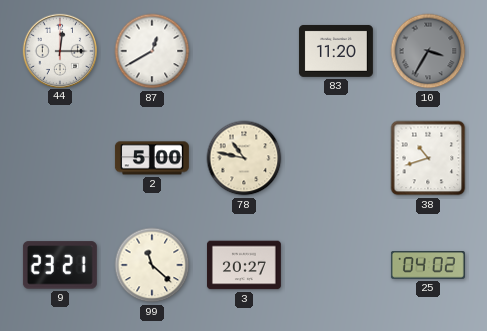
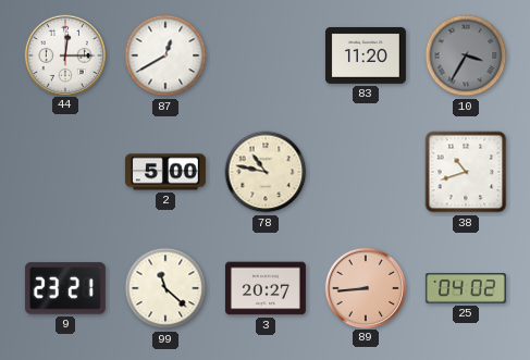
89: none -> 8:44
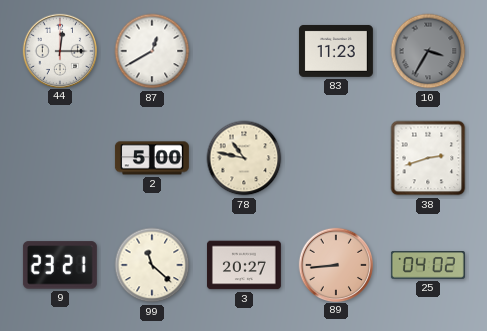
83: 11:20 -> 11:23
38: 10:42 -> 2:42
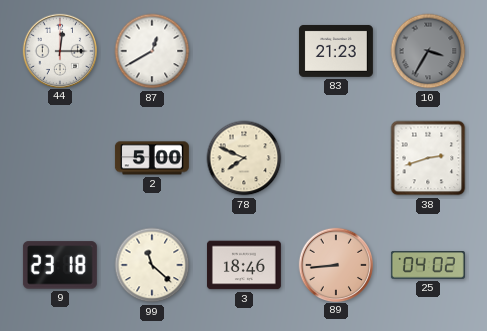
83: 11:23 -> 21:23
78: 10:47 -> 7:49
9: 23:21 -> 23:18
3: 20:27 -> 18:46
